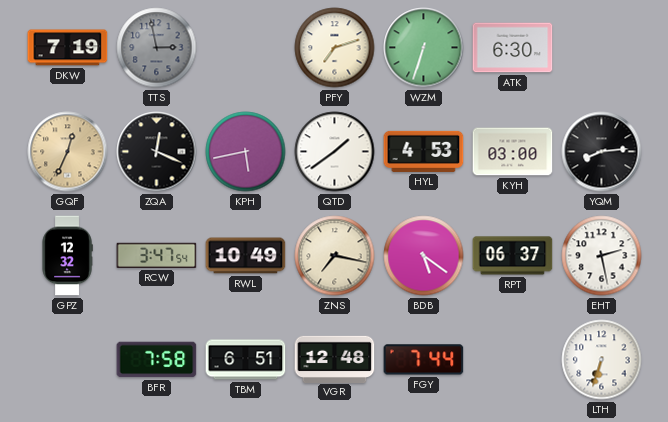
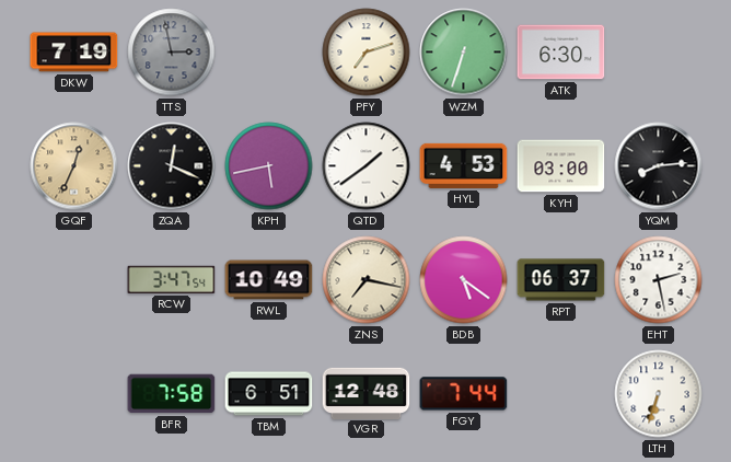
GPZ: 12:32 -> none
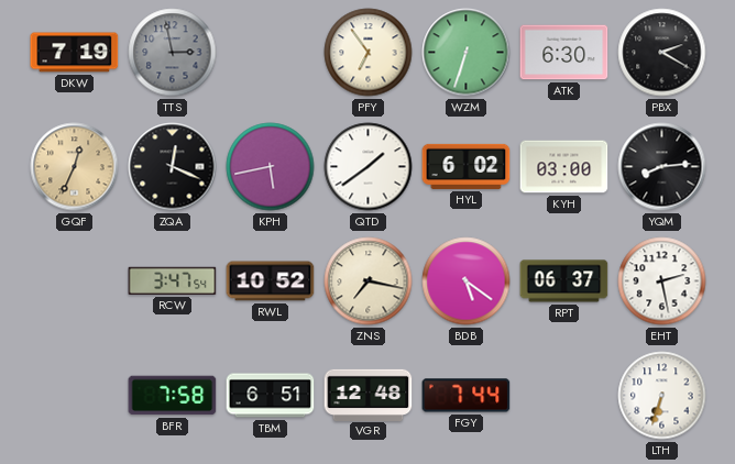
PFY: 7:12 -> 6:54
PBX: none -> 2:20
HYL: 4:53 -> 6:02
RWL: 10:49 -> 10:52
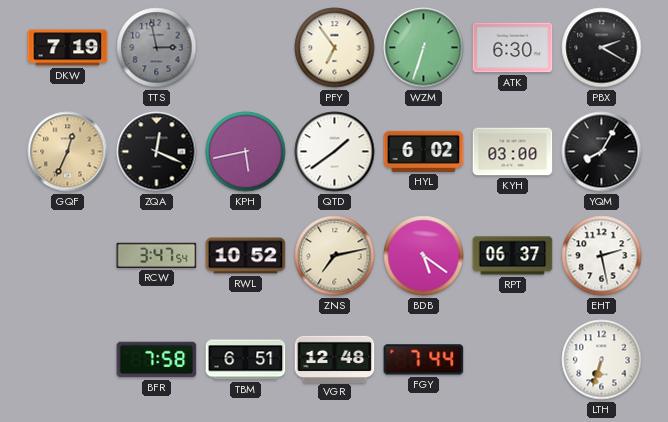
YQM: 8:14 -> 8:05
ZNS: 7:17 -> 7:13
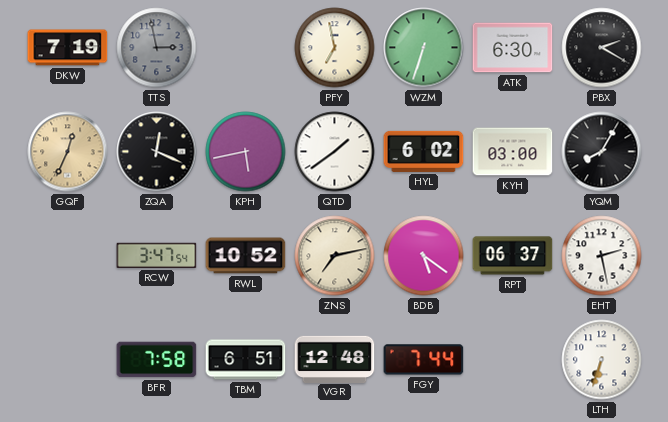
PFY: 6:54 -> 6:58
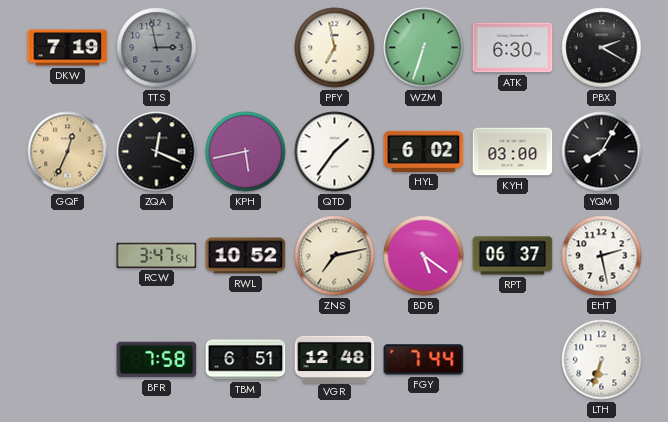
QTD: 1:39 -> 1:36
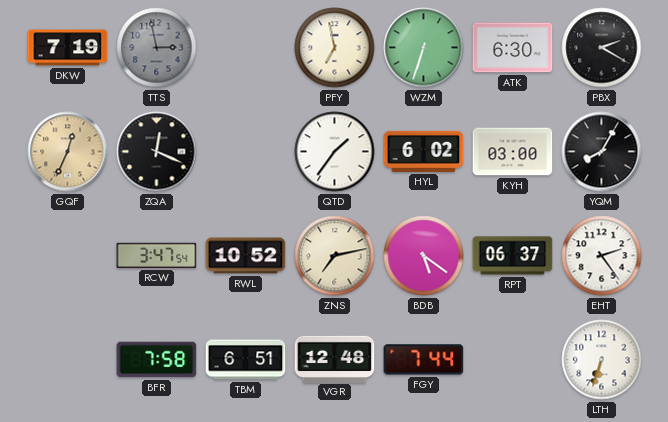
KPH: 5:43 -> none
EHT: 2:28 -> 2:24
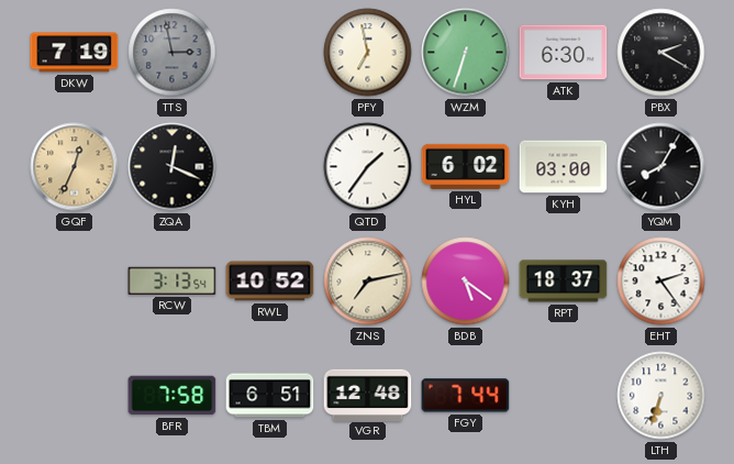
RCW: 3:47 -> 3:13
RPT: 06:37 -> 18:37
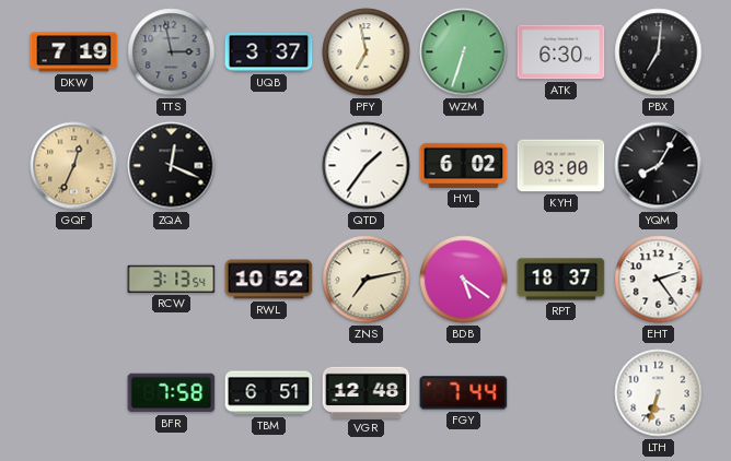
UQB: none -> 3:37
PBX: 2:20 -> 7:01
